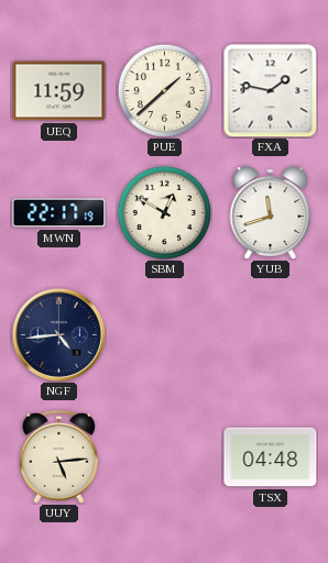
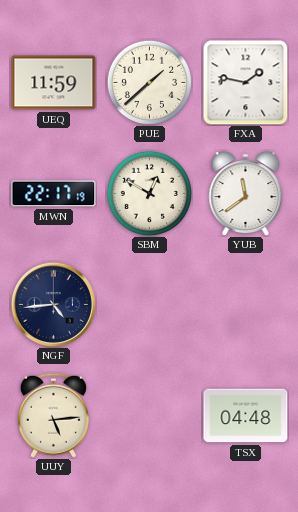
YUB: 11:42 -> 11:39
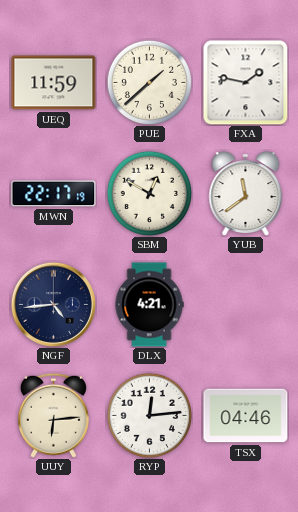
DLX: none -> 4:21
UUY: 5:14 -> 6:14
RYP: none -> 12:14
TSX: 04:48 -> 04:46
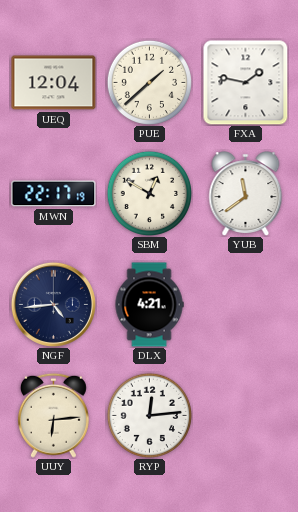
UEQ: 11:59 -> 12:04
TSX: 04:46 -> none
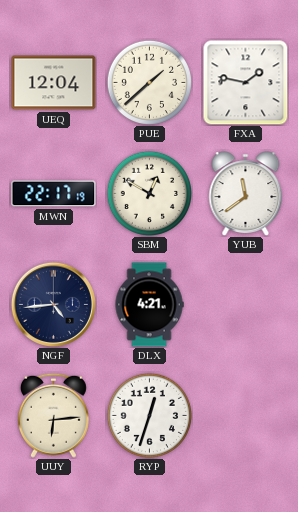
RYP: 12:14 -> 12:33
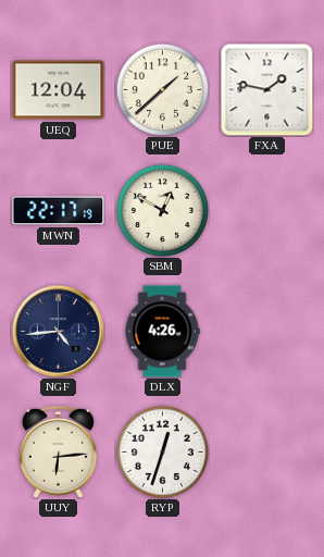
YUB: 11:39 -> none
DLX: 4:21 -> 4:26
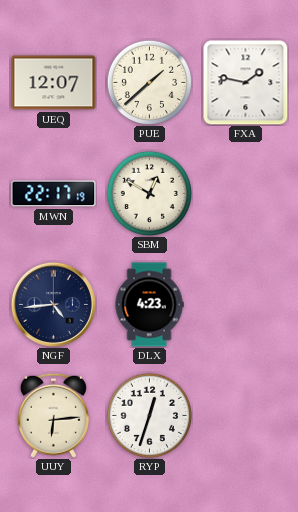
UEQ: 12:04 -> 12:07
DLX: 4:26 -> 4:23
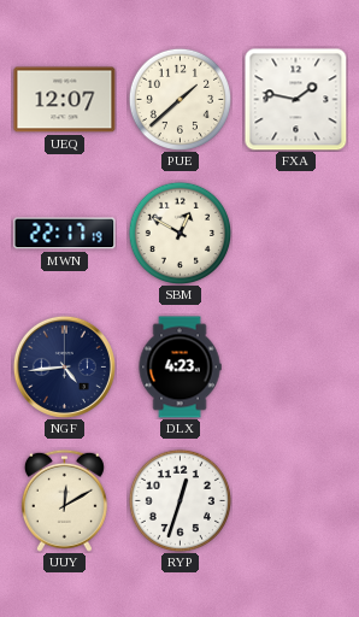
UUY: 6:14 -> 12:10
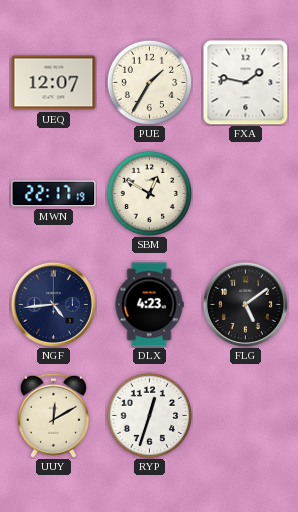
PUE: 1:38 -> 1:35
FLG: none -> 5:09
